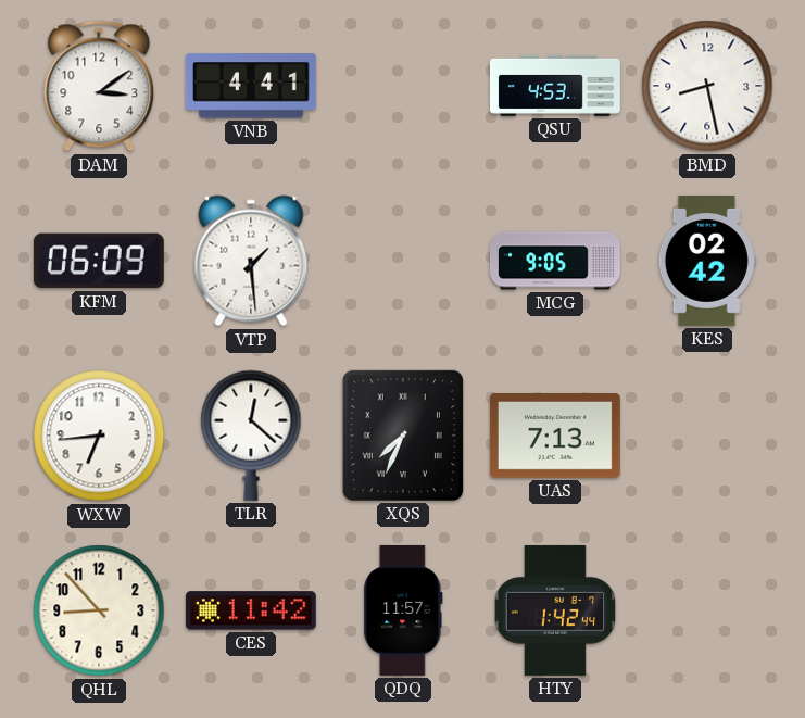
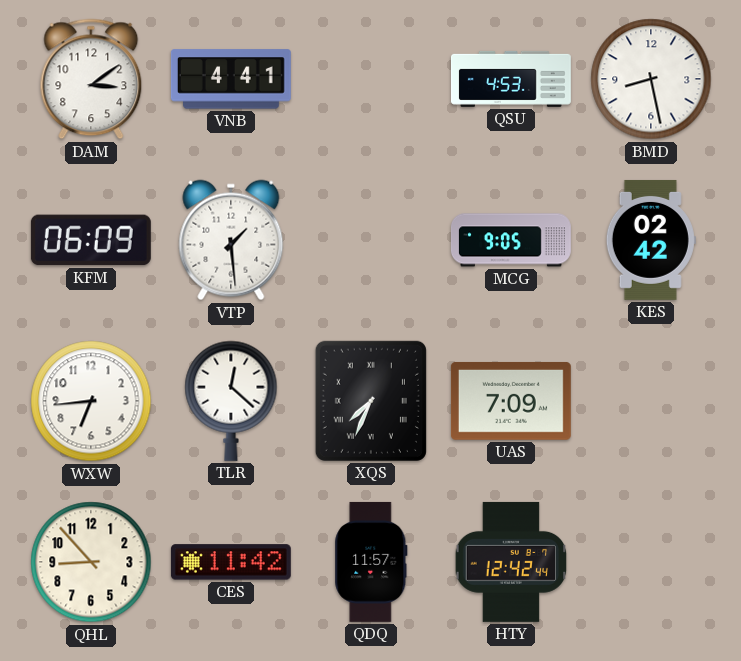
UAS: 7:13 -> 7:09
HTY: 1:42 -> 12:42
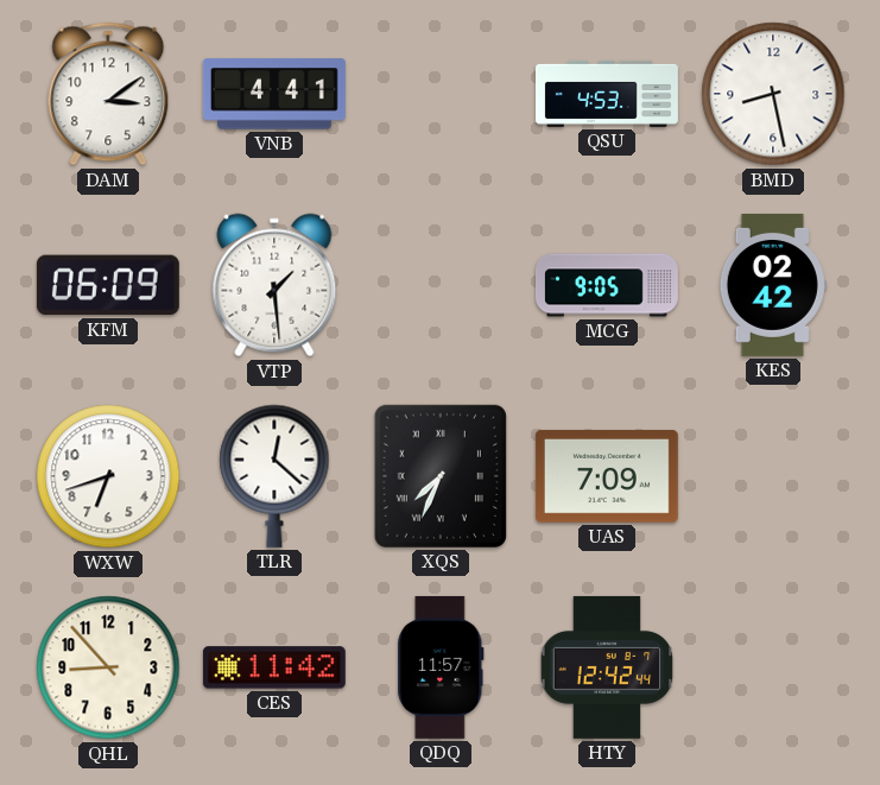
WXW: 6:44 -> 6:42
